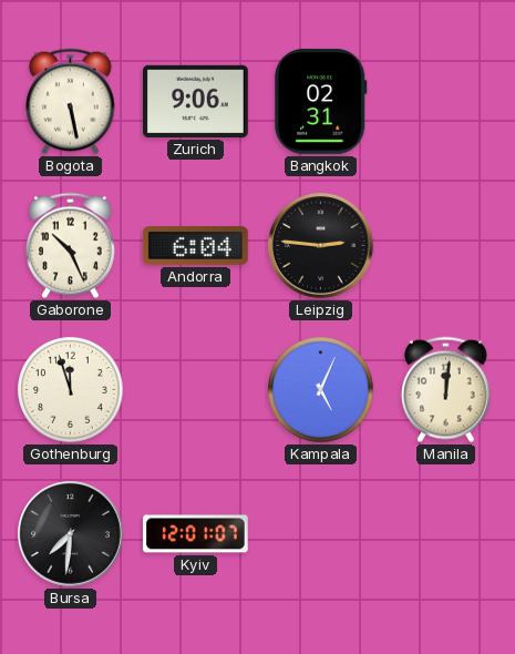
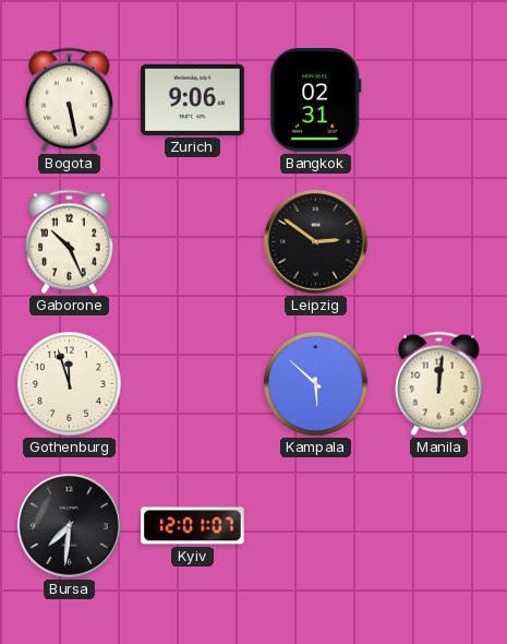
Andorra: 6:04 -> none
Leipzig: 2:46 -> 2:51
Kampala: 5:04 -> 5:52
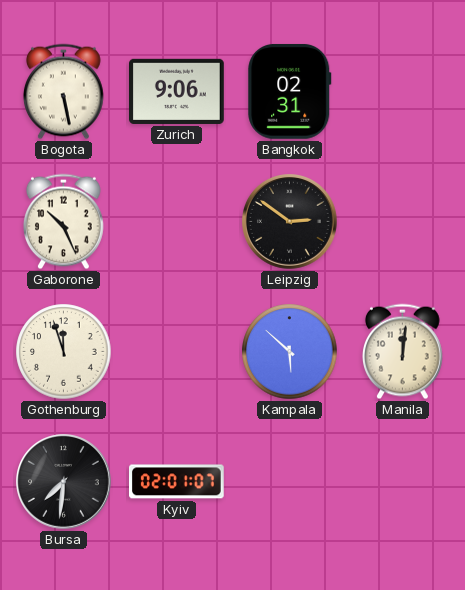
Kyiv: 12:01 -> 02:01
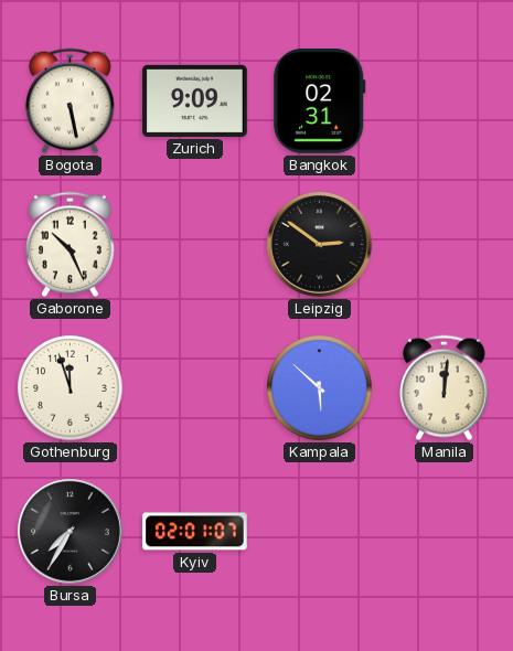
Zurich: 9:06 -> 9:09
Bursa: 7:31 -> 7:35
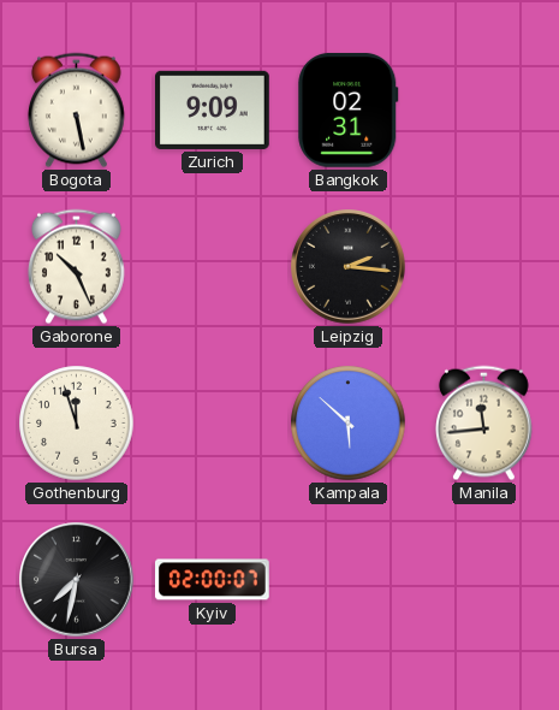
Leipzig: 2:51 -> 2:16
Manila: 12:01 -> 11:44
Bursa: 7:35 -> 7:32
Kyiv: 02:01 -> 02:00
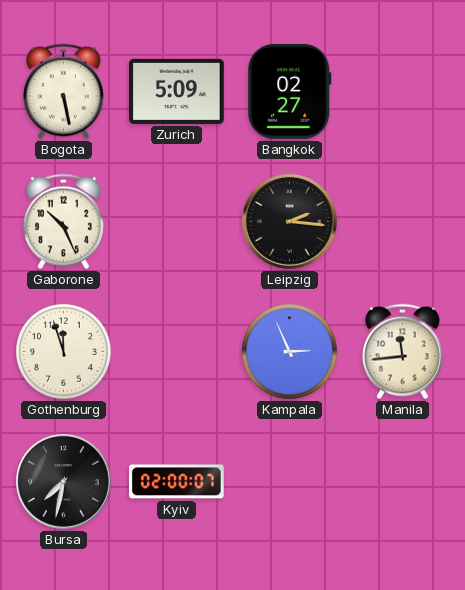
Zurich: 9:09 -> 5:09
Bangkok: 02:31 -> 02:27
Kampala: 5:52 -> 2:56
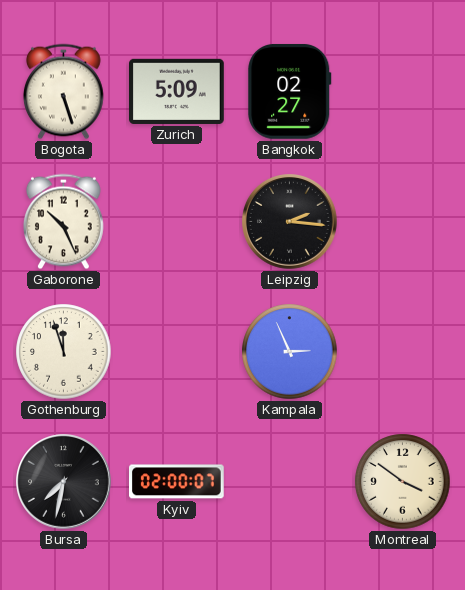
Bogota: 5:28 -> 5:27
Manila: 11:44 -> none
Montreal: none -> 3:51
